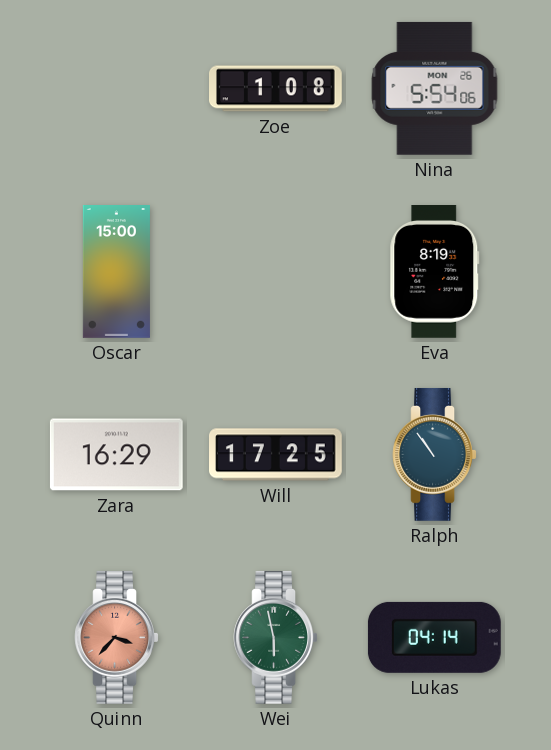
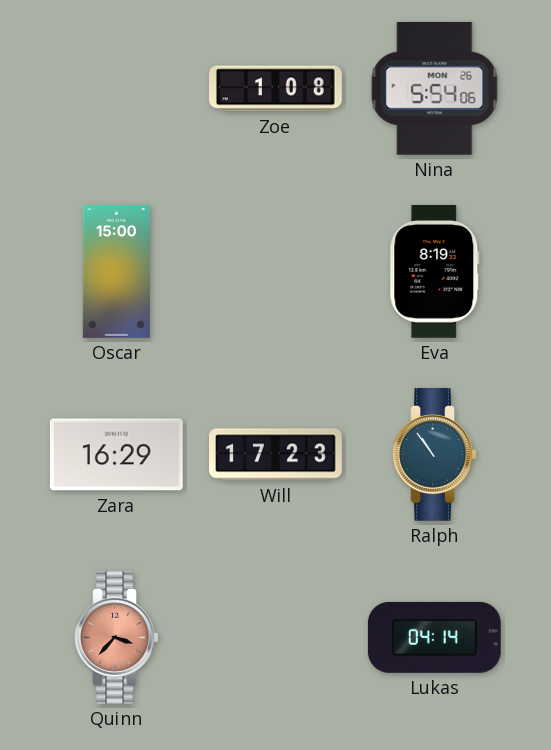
Will: 17:25 -> 17:23
Wei: 5:58 -> none
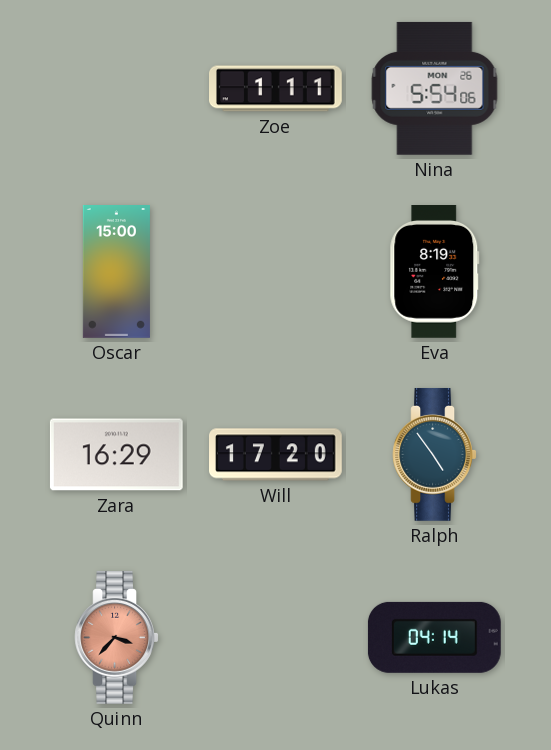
Zoe: 1:08 -> 1:11
Will: 17:23 -> 17:20
Ralph: 10:54 -> 4:54
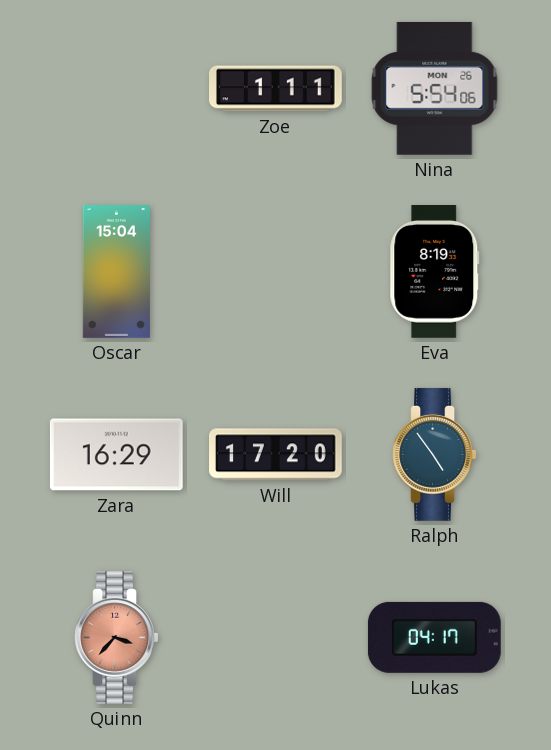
Oscar: 15:00 -> 15:04
Lukas: 04:14 -> 04:17
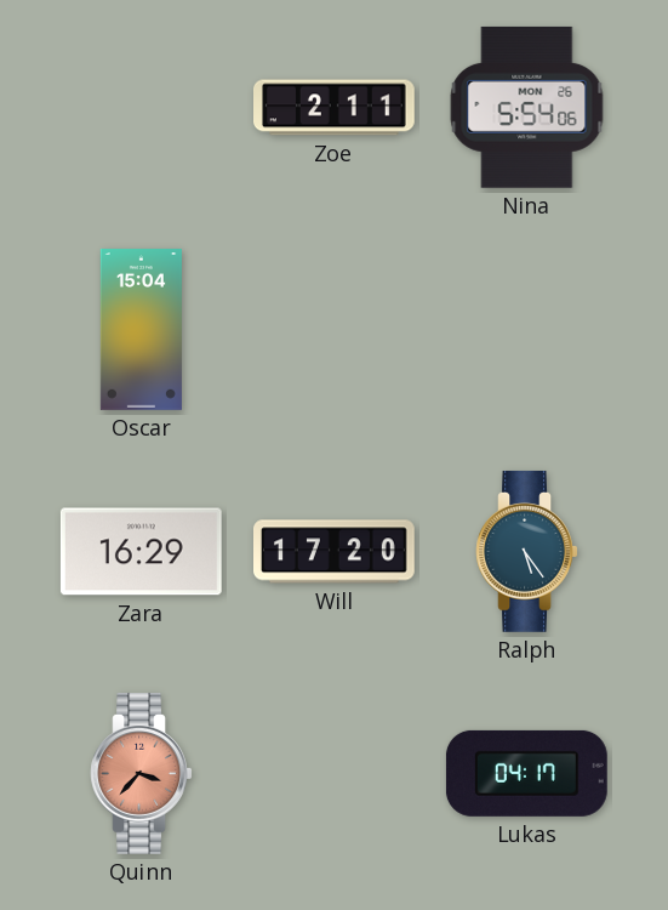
Zoe: 1:11 -> 2:11
Eva: 8:19 -> none
Ralph: 4:54 -> 5:24
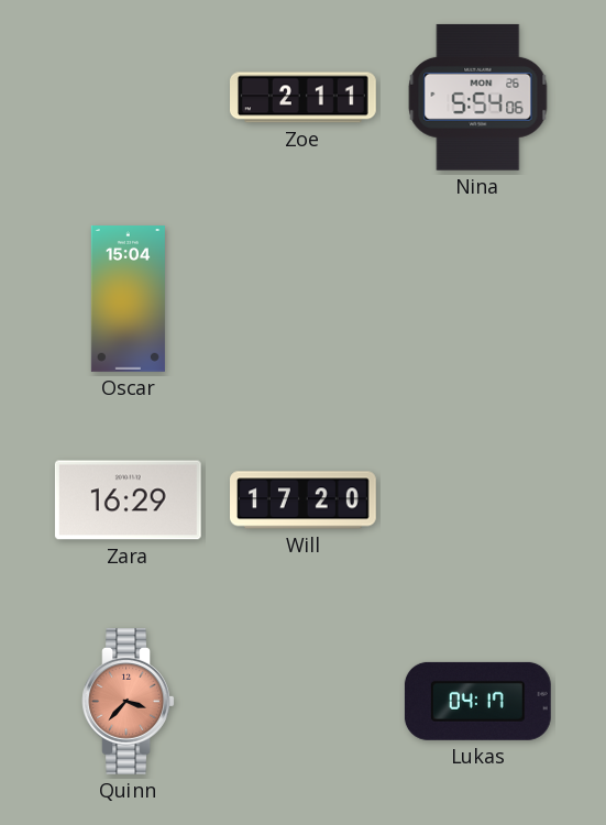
Ralph: 5:24 -> none
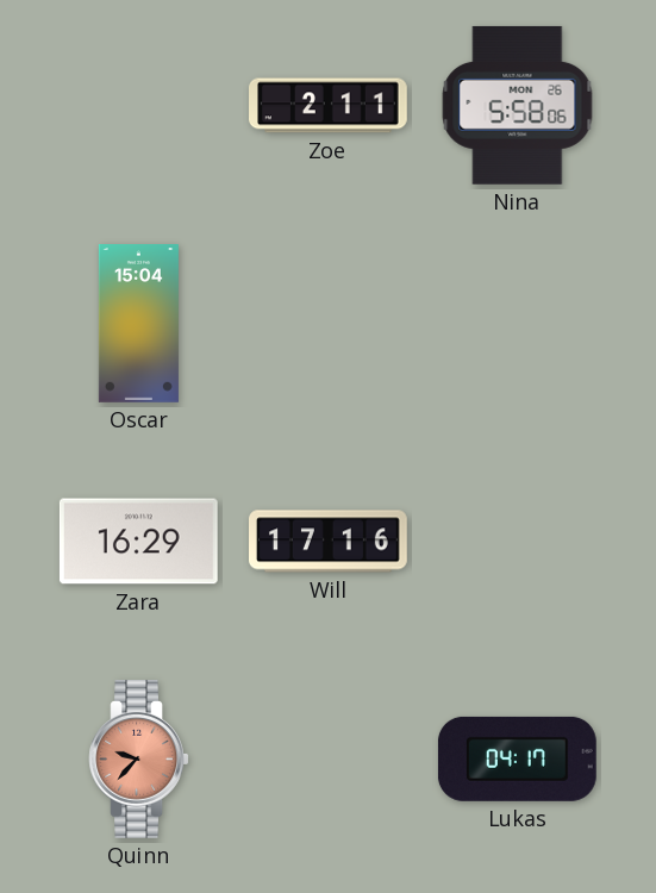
Nina: 5:54 -> 5:58
Will: 17:20 -> 17:16
Quinn: 3:37 -> 9:37
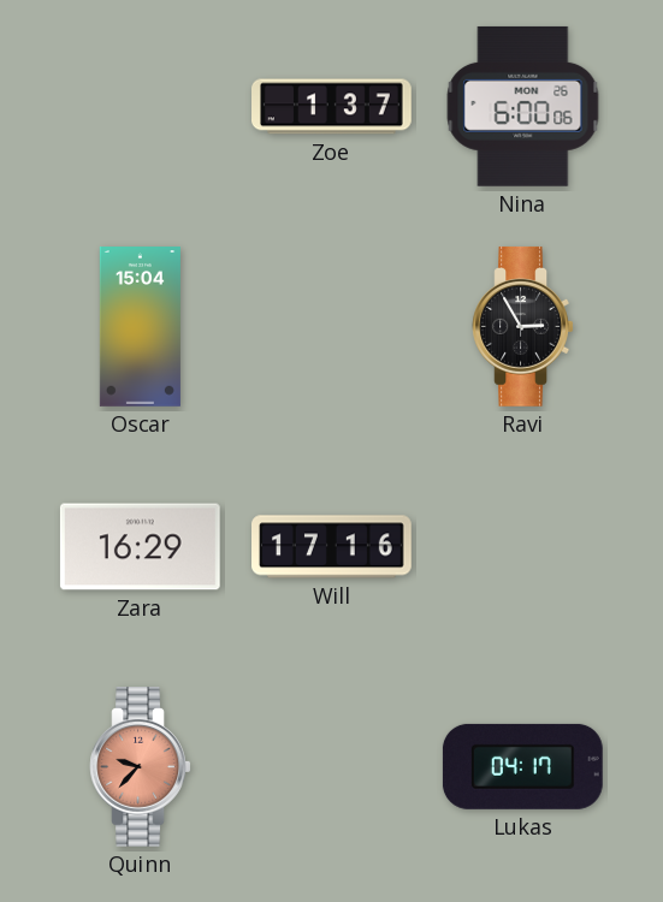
Zoe: 2:11 -> 1:37
Nina: 5:58 -> 6:00
Ravi: none -> 2:55
